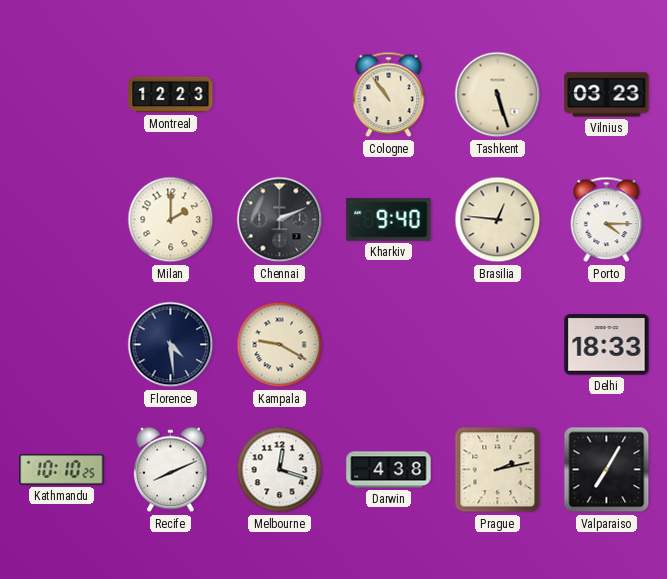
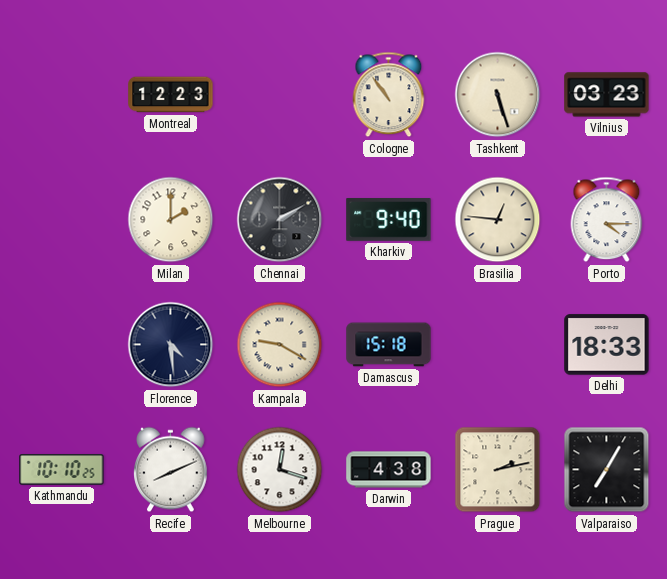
Chennai: 2:11 -> 2:10
Damascus: none -> 15:18
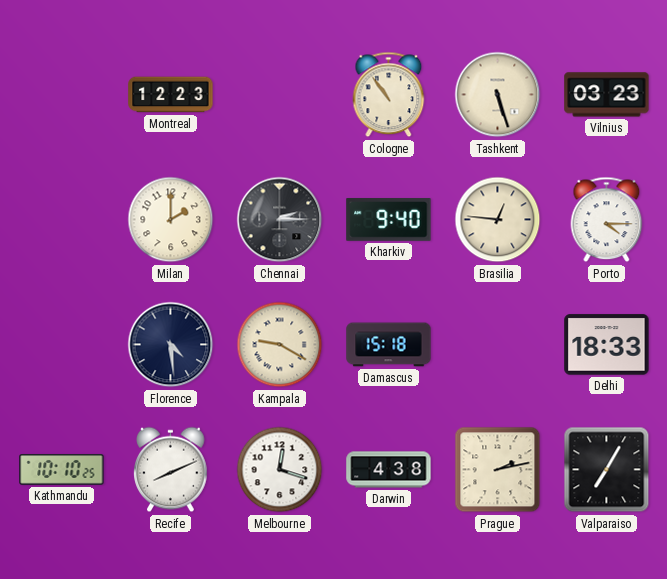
Chennai: 2:10 -> 2:15
